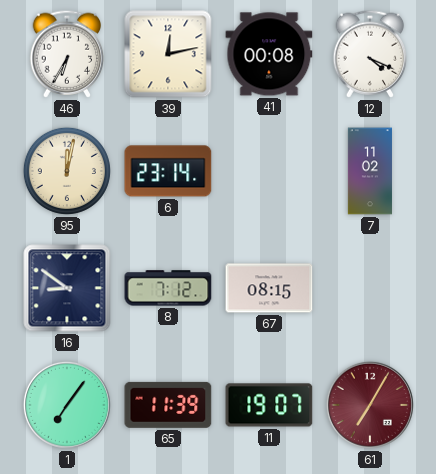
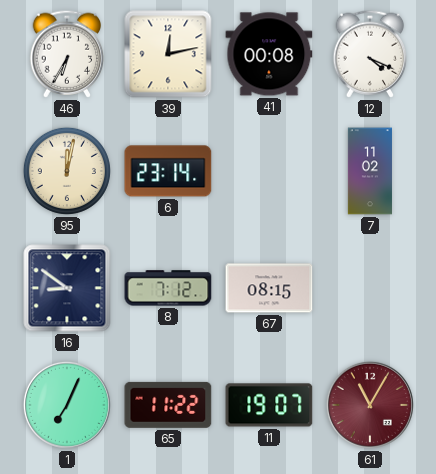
1: 7:06 -> 7:04
65: 11:39 -> 11:22
61: 7:05 -> 11:05
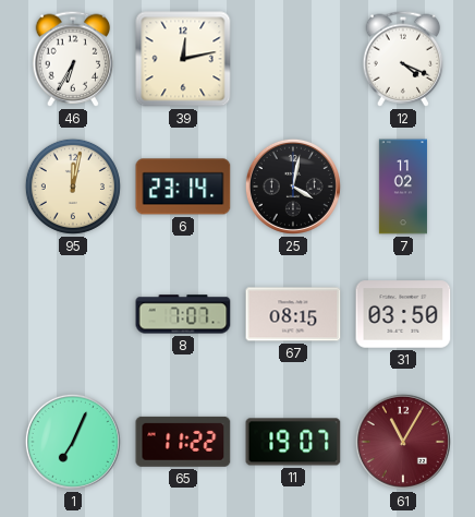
41: 00:08 -> none
25: none -> 4:02
16: 8:51 -> none
8: 7:12 -> 7:07
31: none -> 03:50
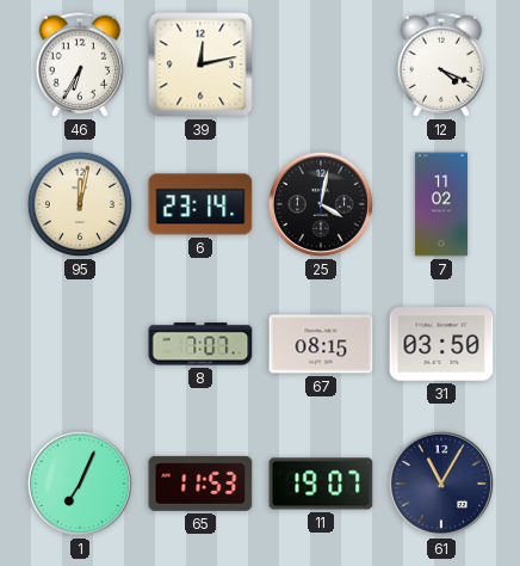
65: 11:22 -> 11:53
61 dial: burgundy -> navy
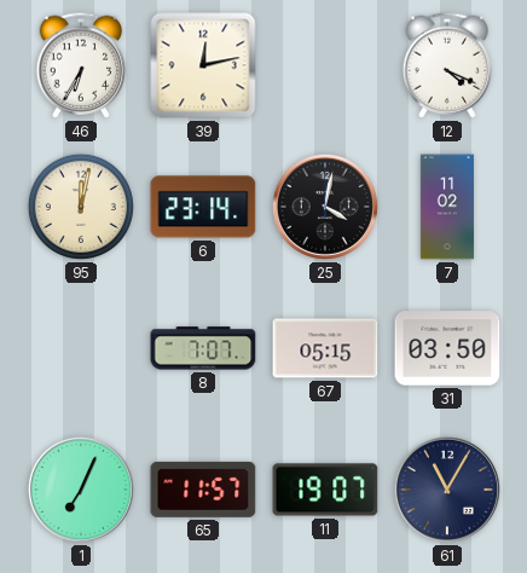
67: 08:15 -> 05:15
65: 11:53 -> 11:57
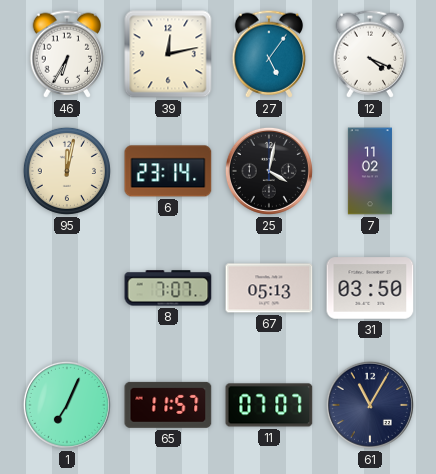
27: none -> 5:06
67: 05:15 -> 05:13
11: 19:07 -> 07:07
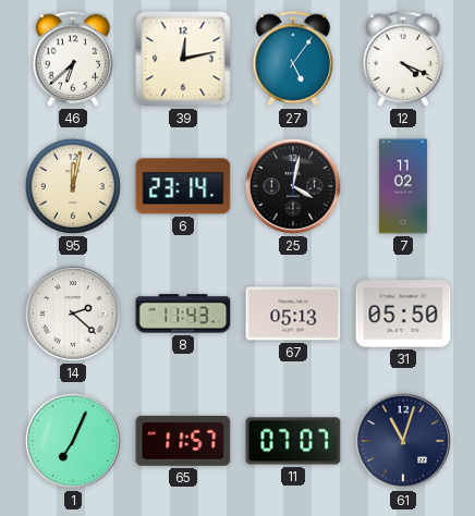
46: 6:35 -> 6:38
14: none -> 2:22
8: 7:07 -> 11:43
31: 03:50 -> 05:50
61: 11:05 -> 11:03
